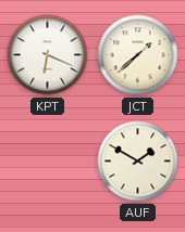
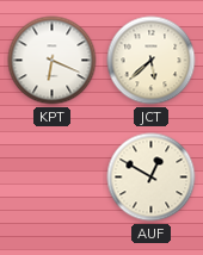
JCT: 1:38 -> 5:38
AUF: 1:50 -> 12:50
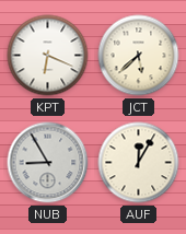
NUB: none -> 8:55
AUF: 12:50 -> 12:05
